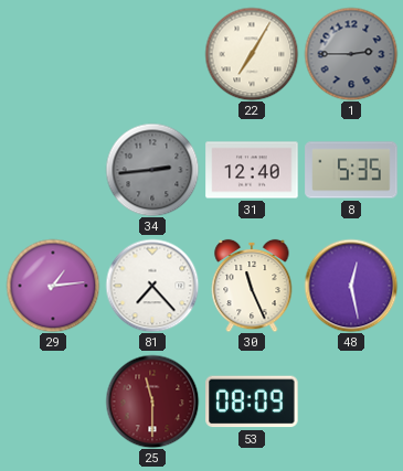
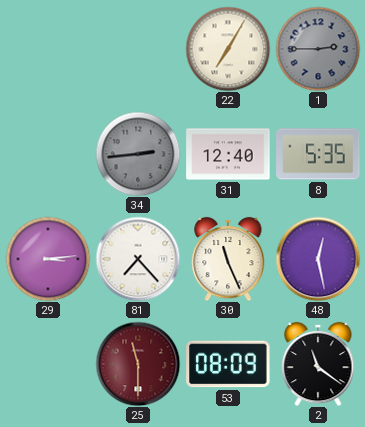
29: 1:14 -> 3:14
2: none -> 11:21
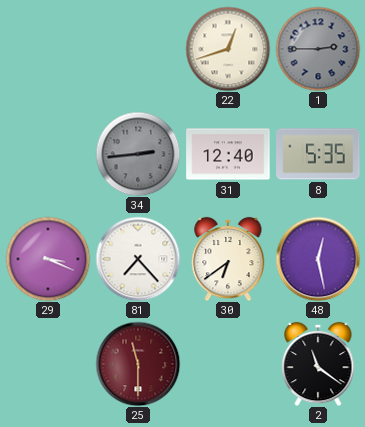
22: 7:05 -> 12:42
29: 3:14 -> 3:19
30: 11:26 -> 6:39
53: 08:09 -> none
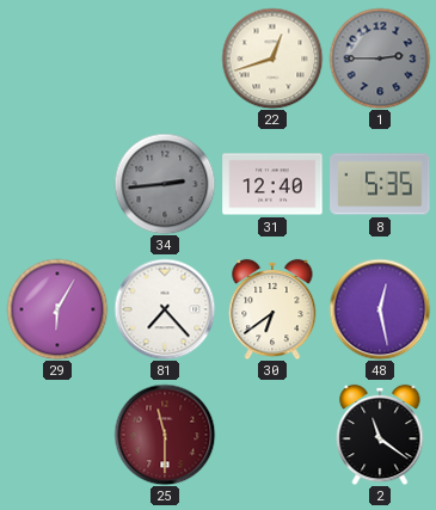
29: 3:19 -> 6:05
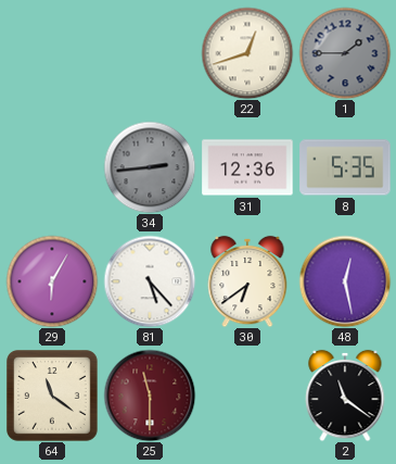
1: 2:45 -> 1:45
31: 12:40 -> 12:36
81: 7:23 -> 5:23
64: none -> 11:21
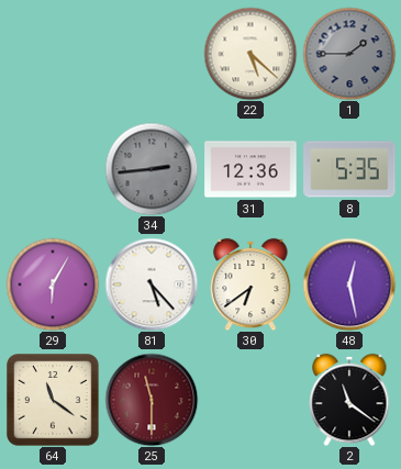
22: 12:42 -> 5:22
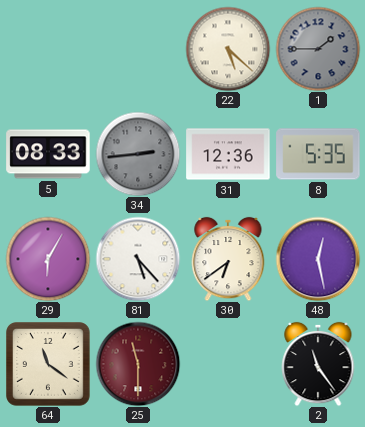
5: none -> 08:33
2: 11:21 -> 11:24
